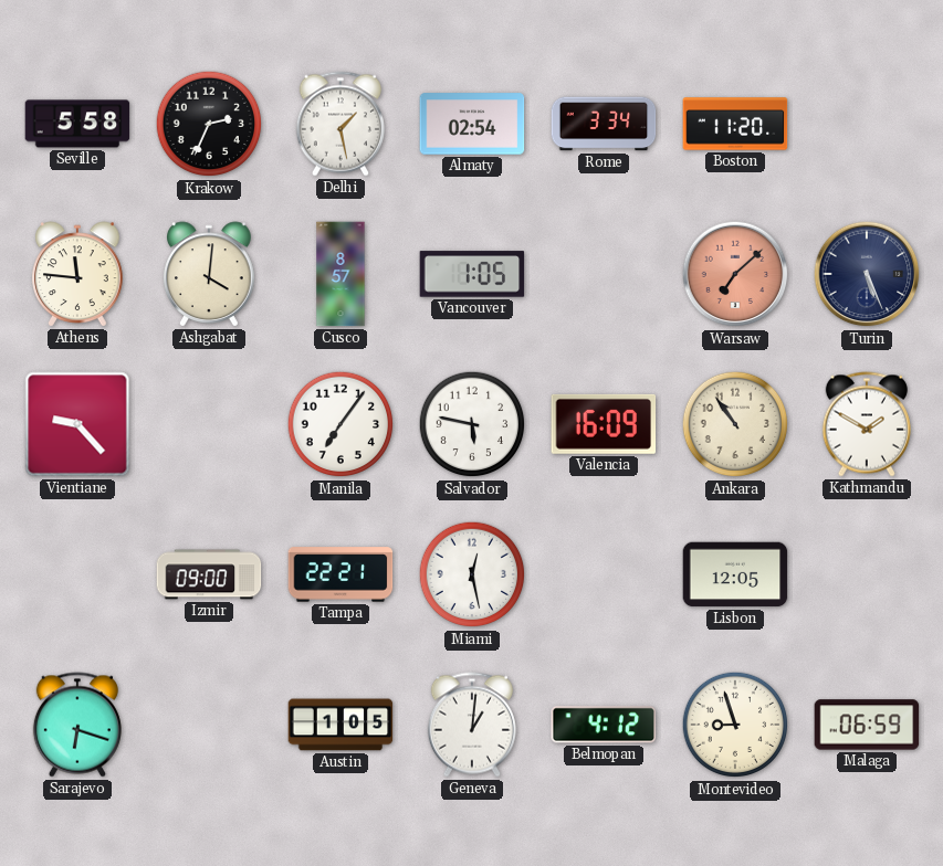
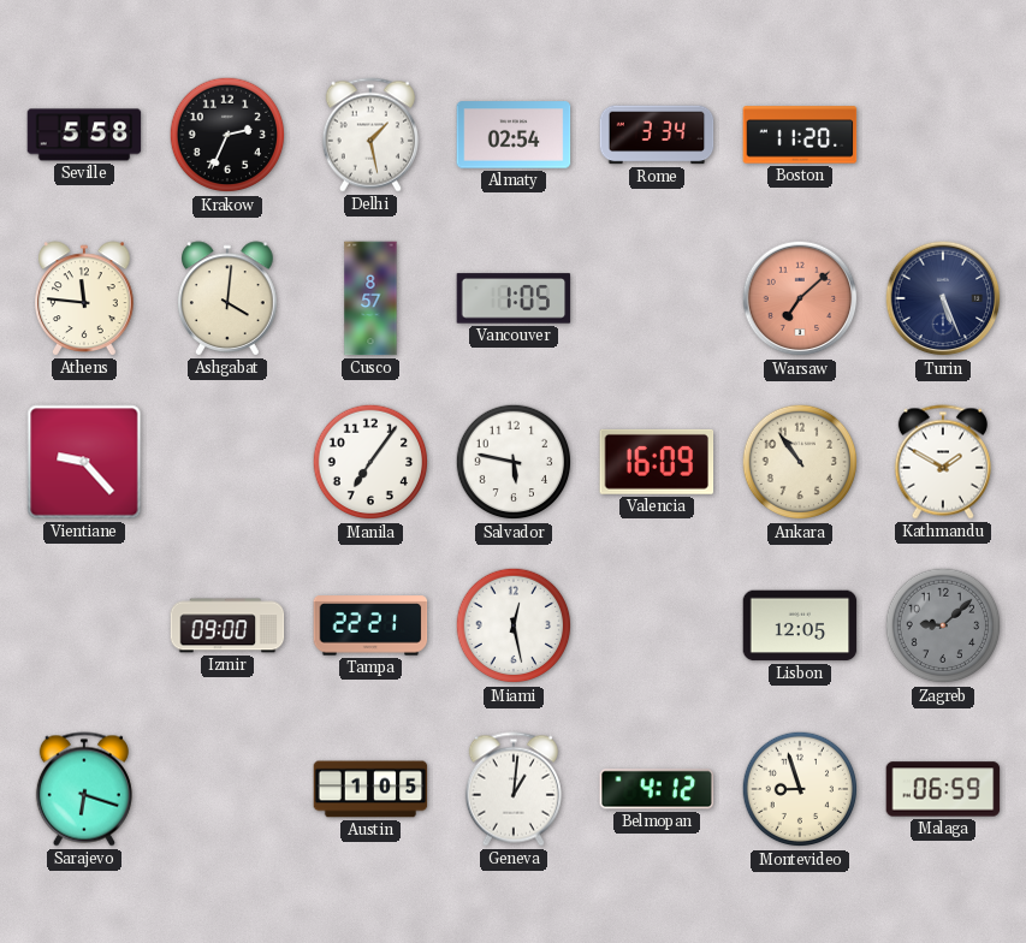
Zagreb: none -> 9:08
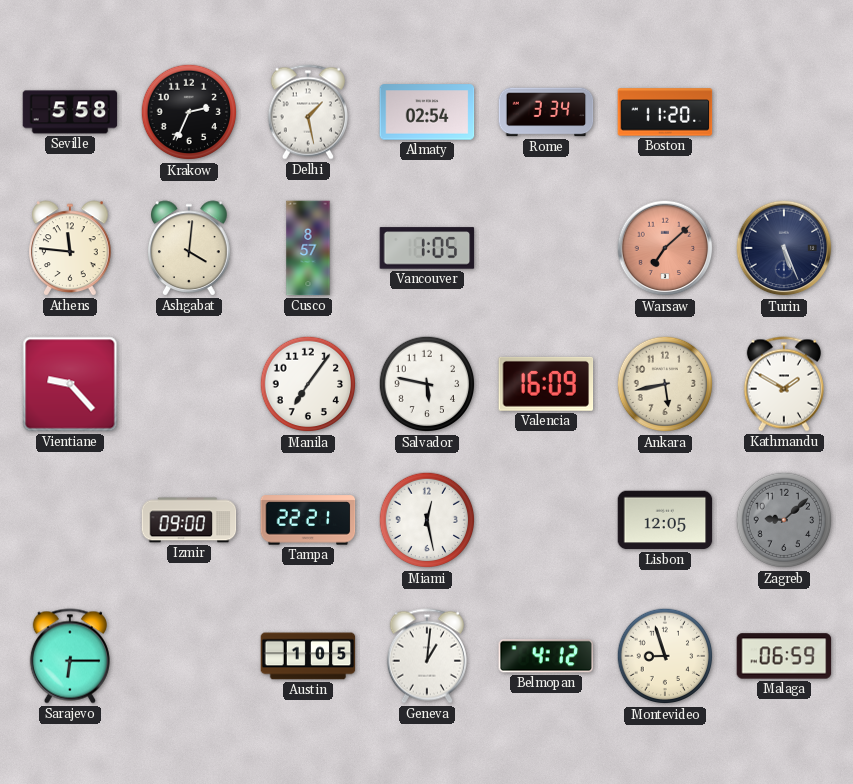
Ankara: 10:54 -> 5:43
Sarajevo: 6:18 -> 6:15
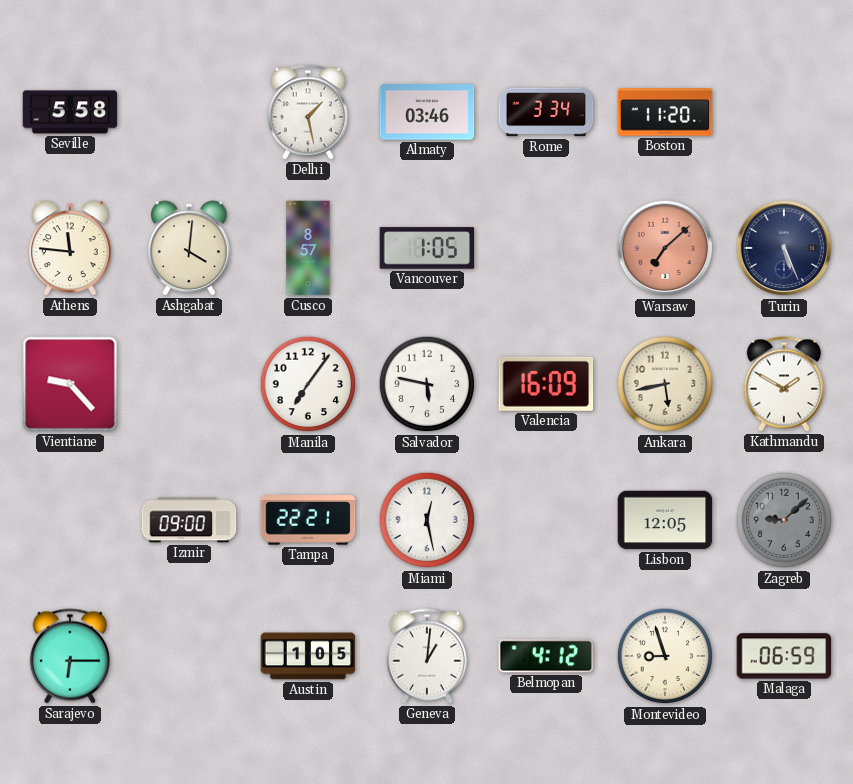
Krakow: 2:34 -> none
Almaty: 02:54 -> 03:46
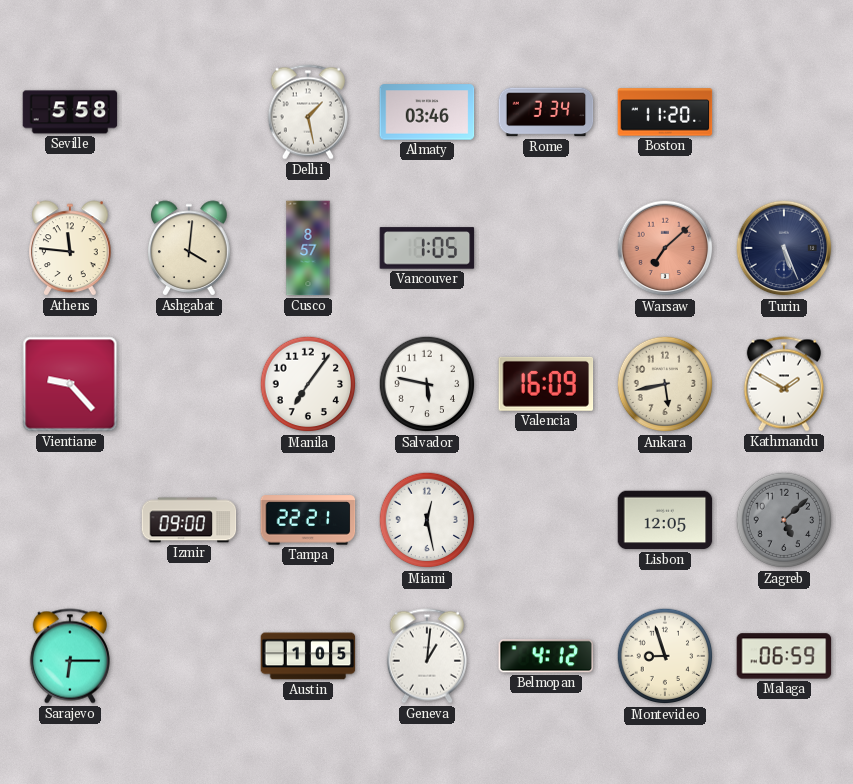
Zagreb: 9:08 -> 5:08
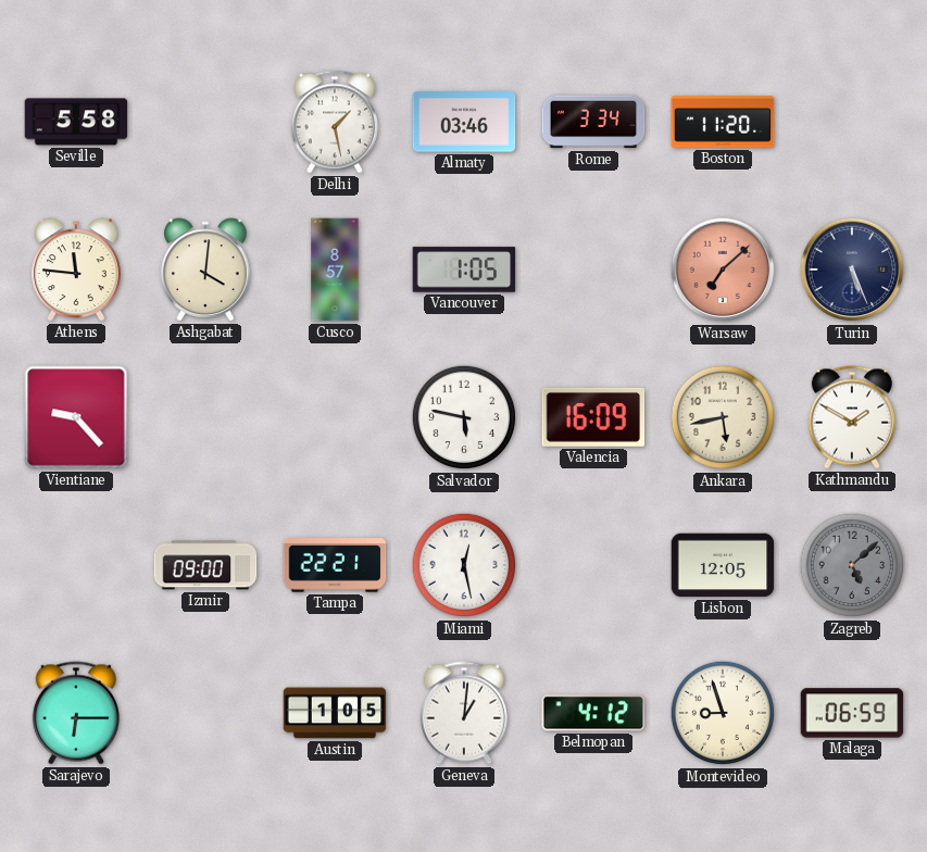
Manila: 7:06 -> none
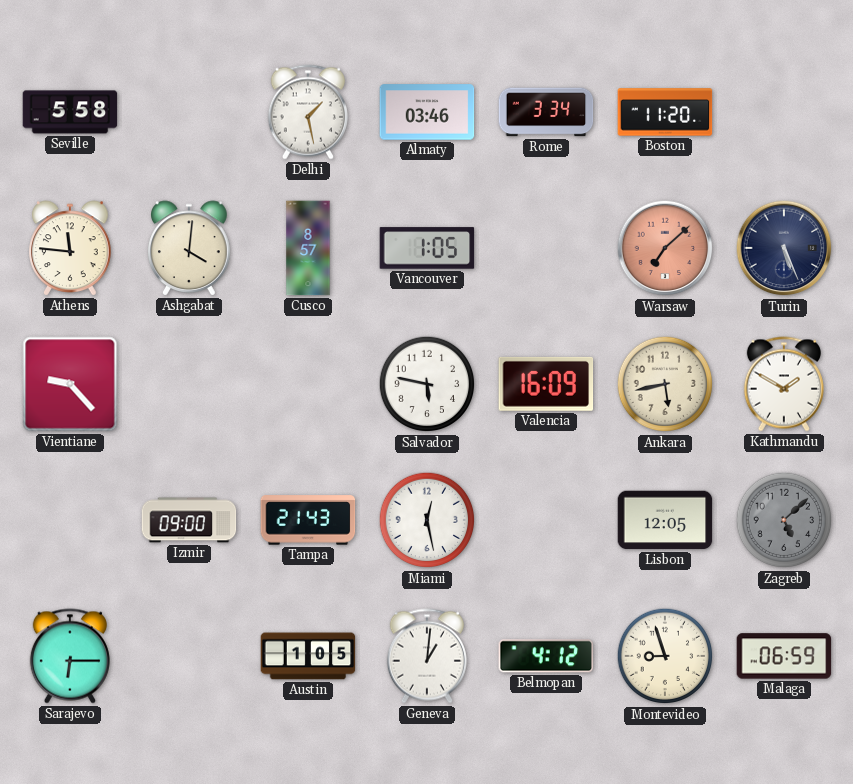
Tampa: 22:21 -> 21:43
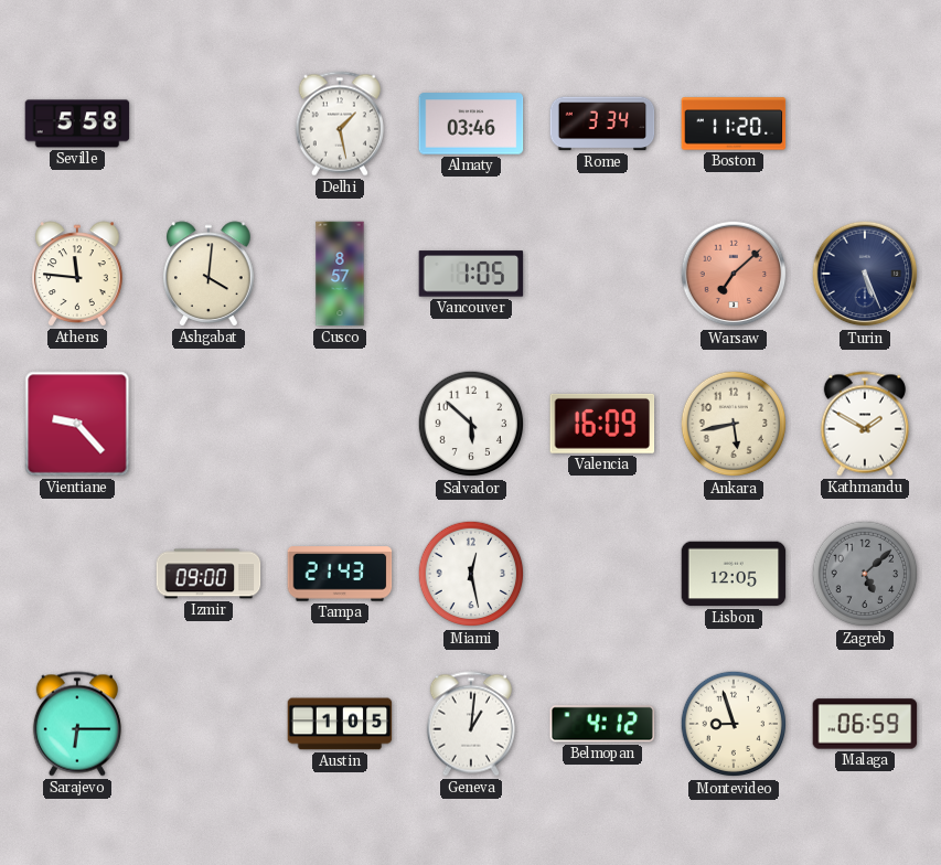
Salvador: 5:47 -> 5:52
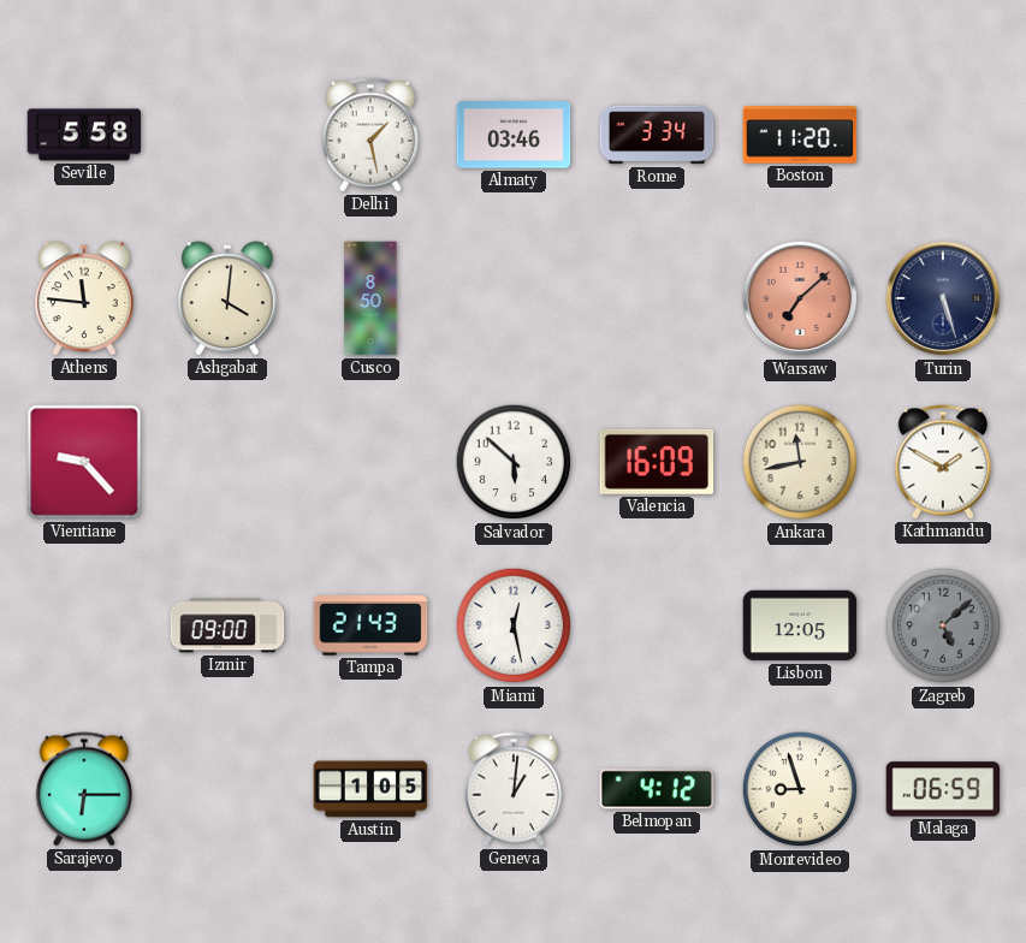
Cusco: 8:57 -> 8:50
Vancouver: 1:05 -> none
Turin: 5:26 -> 5:27
Ankara: 5:43 -> 11:43
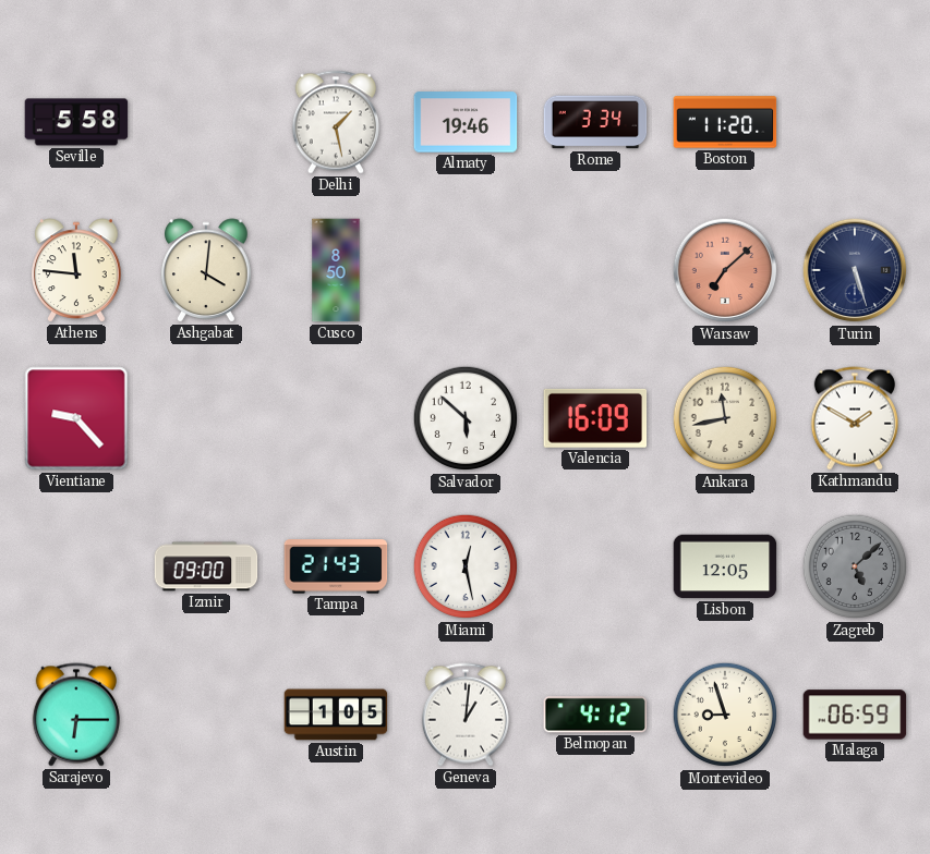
Almaty: 03:46 -> 19:46
